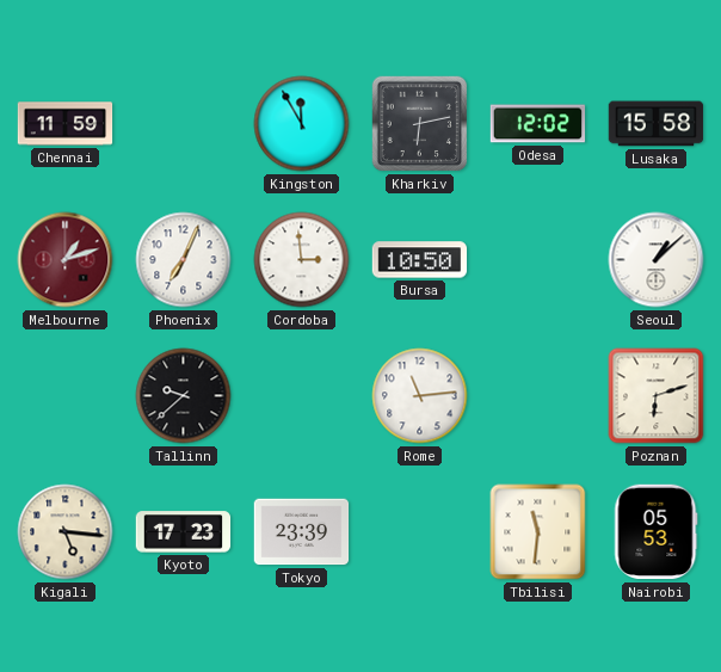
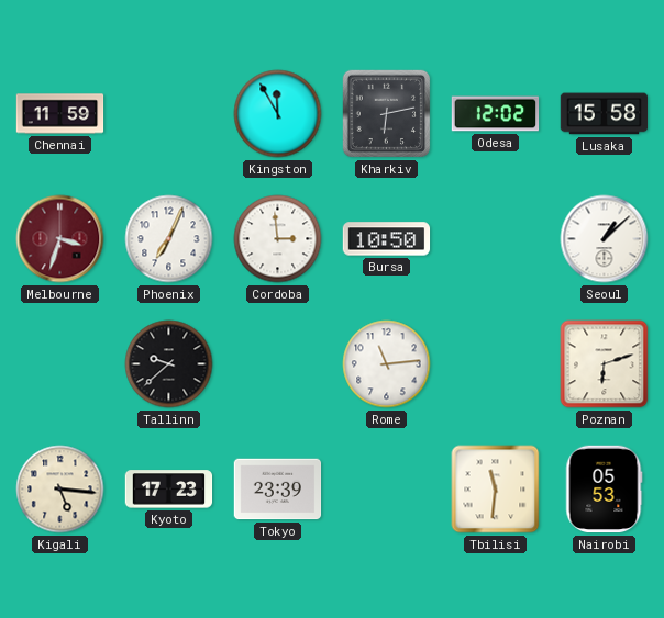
Melbourne: 1:12 -> 3:33
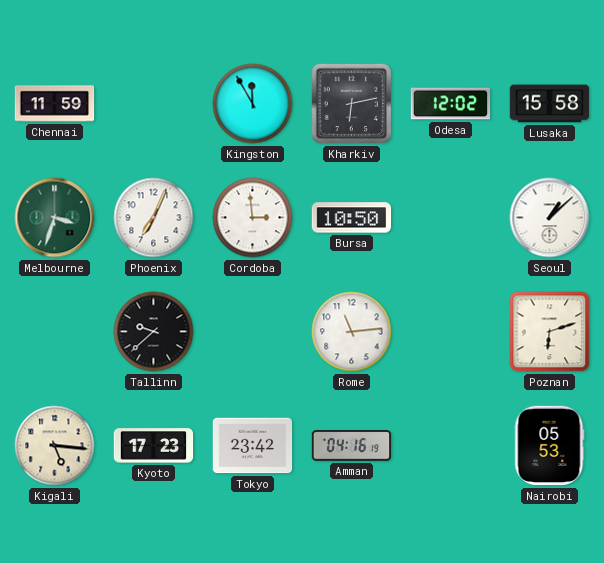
Melbourne dial: burgundy -> green
Tokyo: 23:39 -> 23:42
Amman: none -> 04:16
Tbilisi: 11:31 -> none
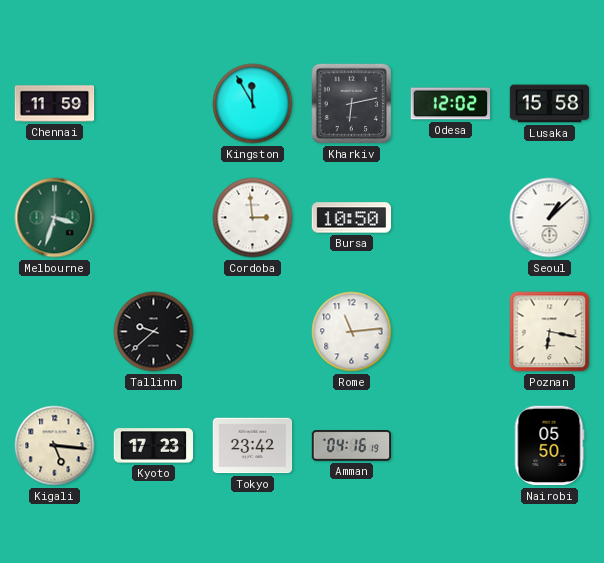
Phoenix: 7:04 -> none
Poznan: 6:12 -> 6:17
Nairobi: 05:53 -> 05:50
